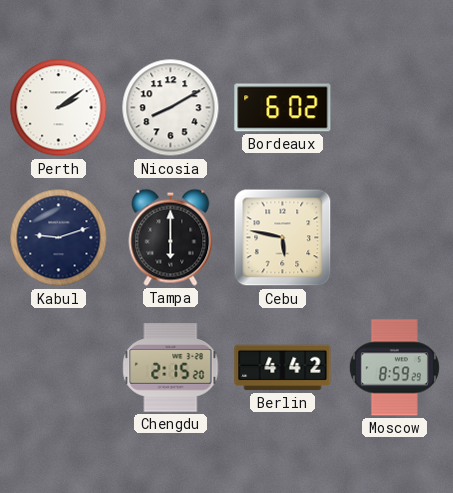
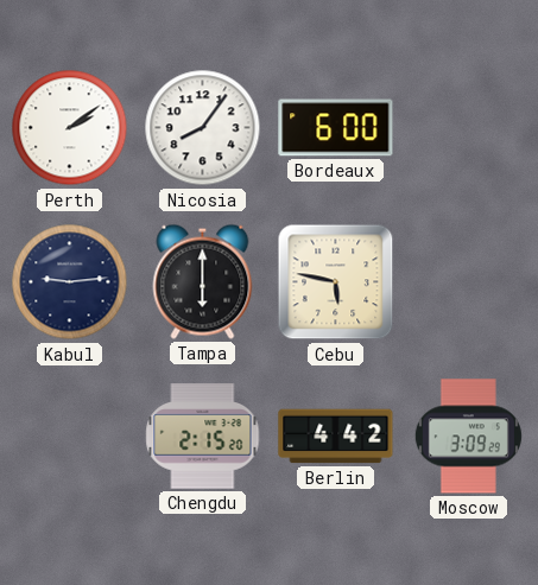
Nicosia: 8:10 -> 8:06
Bordeaux: 6:02 -> 6:00
Kabul: 9:12 -> 9:14
Moscow: 8:59 -> 3:09
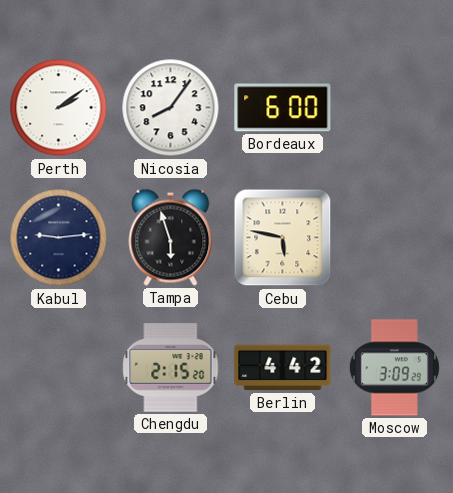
Tampa: 6:00 -> 5:57
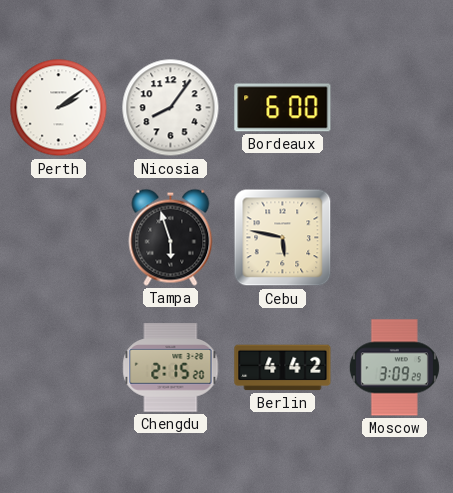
Kabul: 9:14 -> none
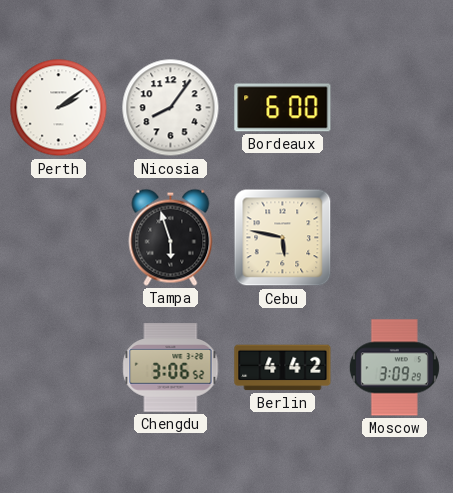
Chengdu: 2:15 -> 3:06
